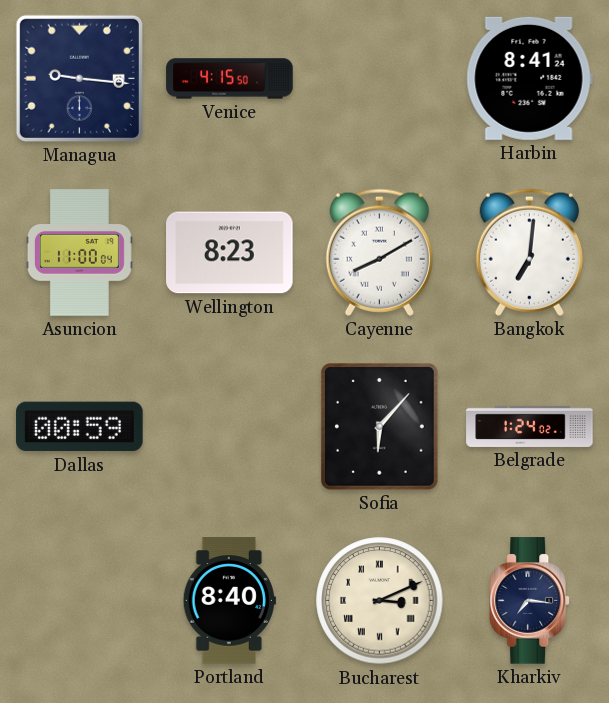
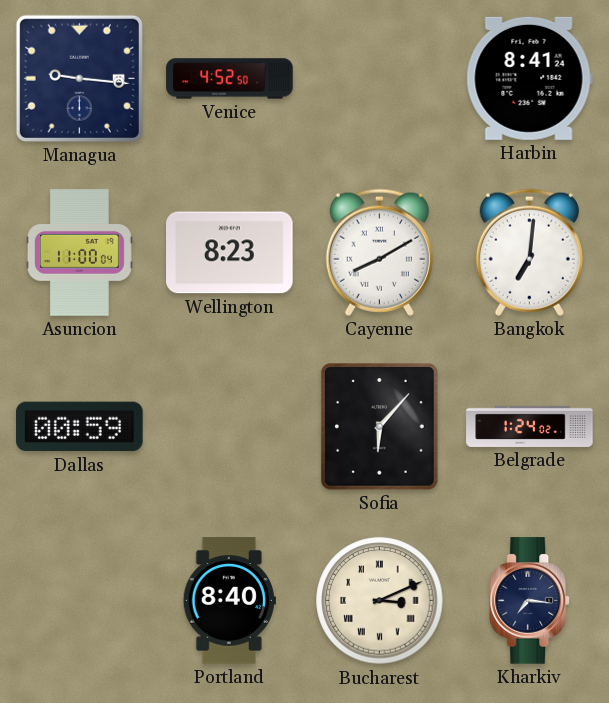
Venice: 4:15 -> 4:52
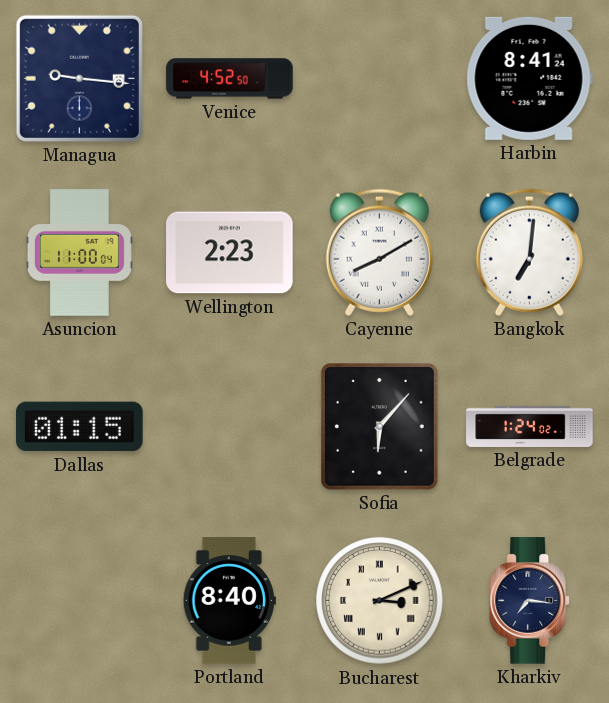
Wellington: 8:23 -> 2:23
Dallas: 00:59 -> 01:15
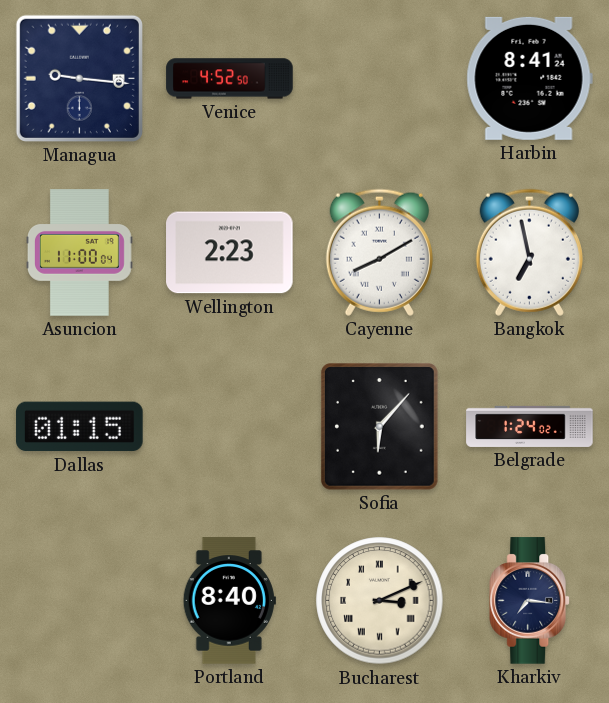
Bangkok: 7:01 -> 6:58
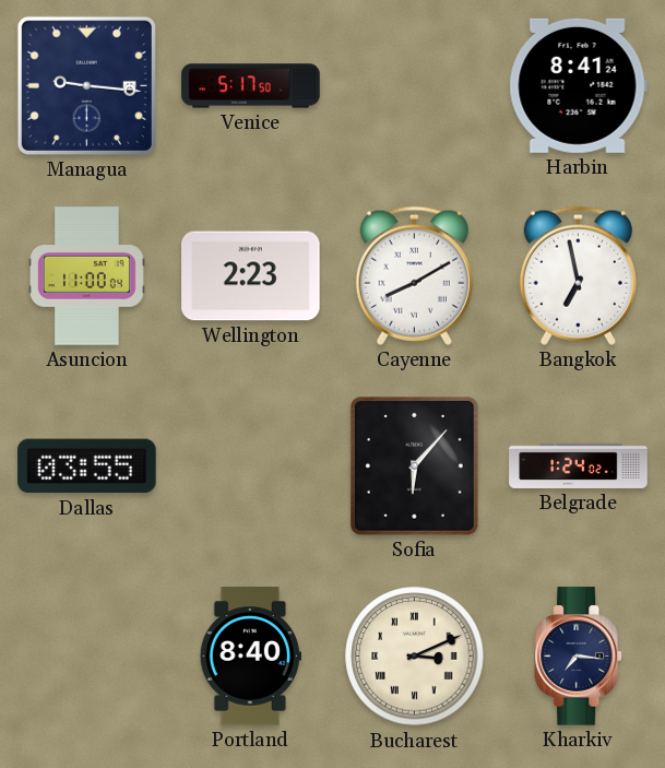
Venice: 4:52 -> 5:17
Dallas: 01:15 -> 03:55
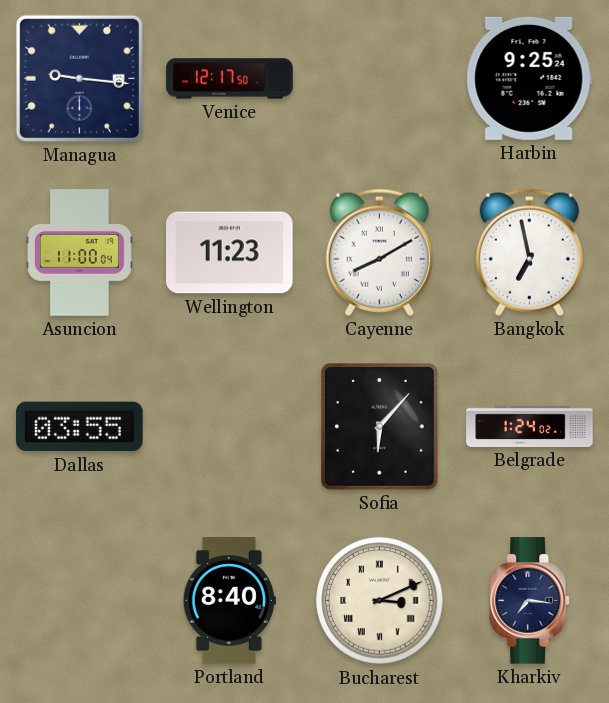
Venice: 5:17 -> 12:17
Harbin: 8:41 -> 9:25
Wellington: 2:23 -> 11:23
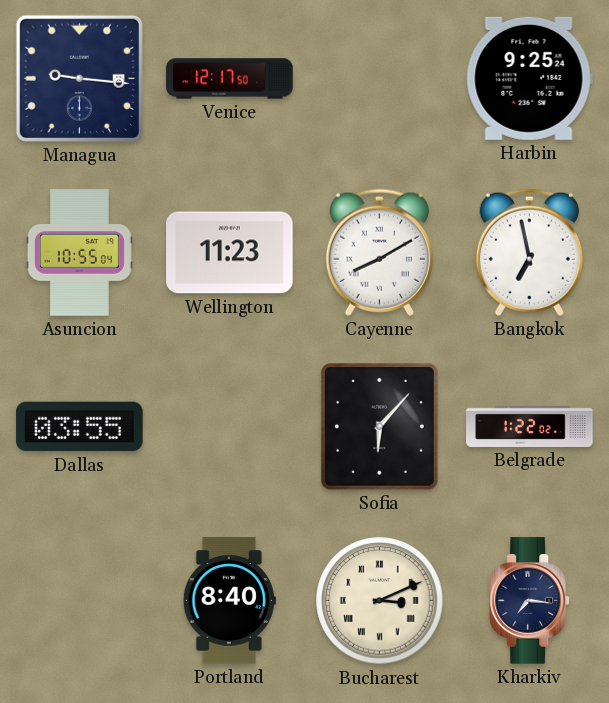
Asuncion: 11:00 -> 10:55
Belgrade: 1:24 -> 1:22
